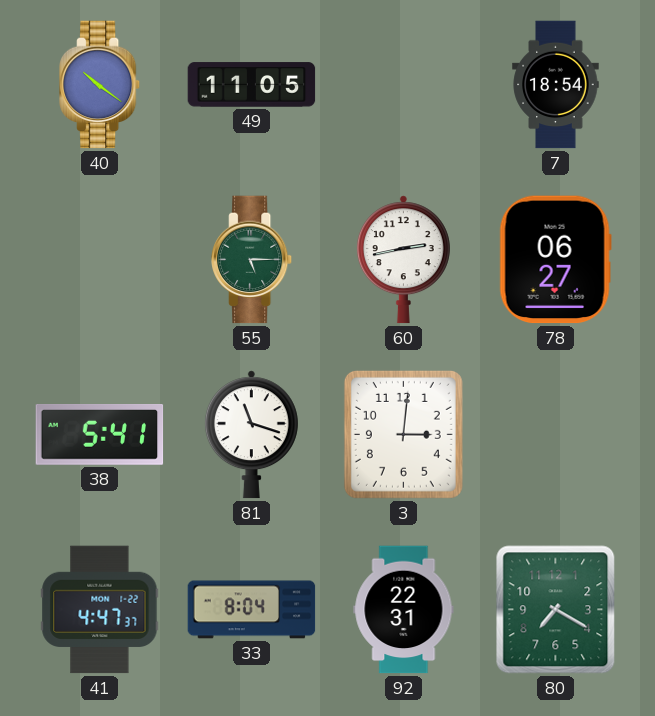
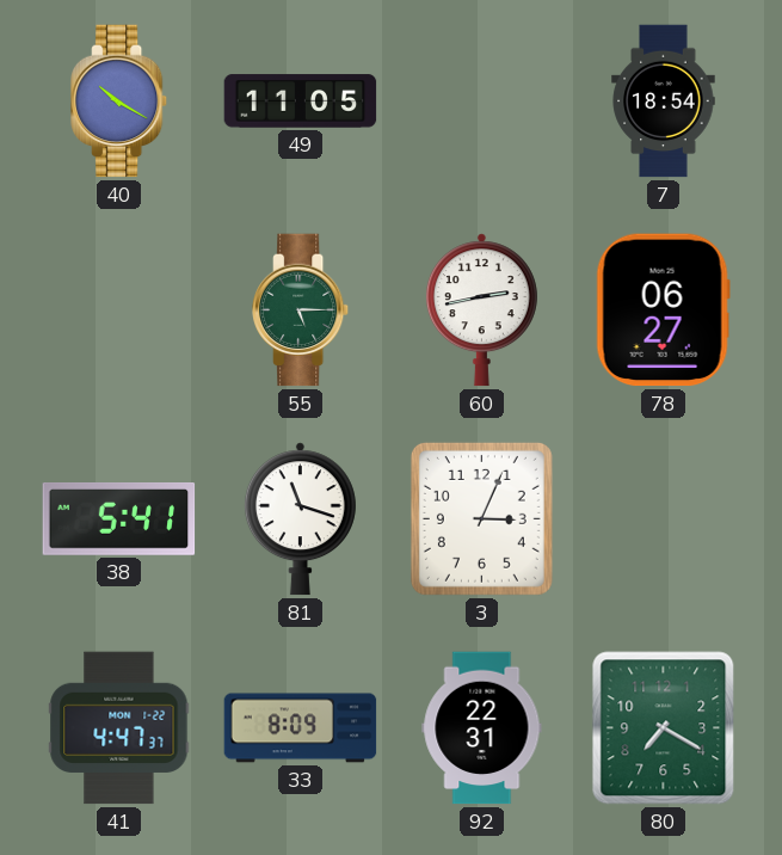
40: 10:21 -> 10:20
3: 3:01 -> 3:04
33: 8:04 -> 8:09
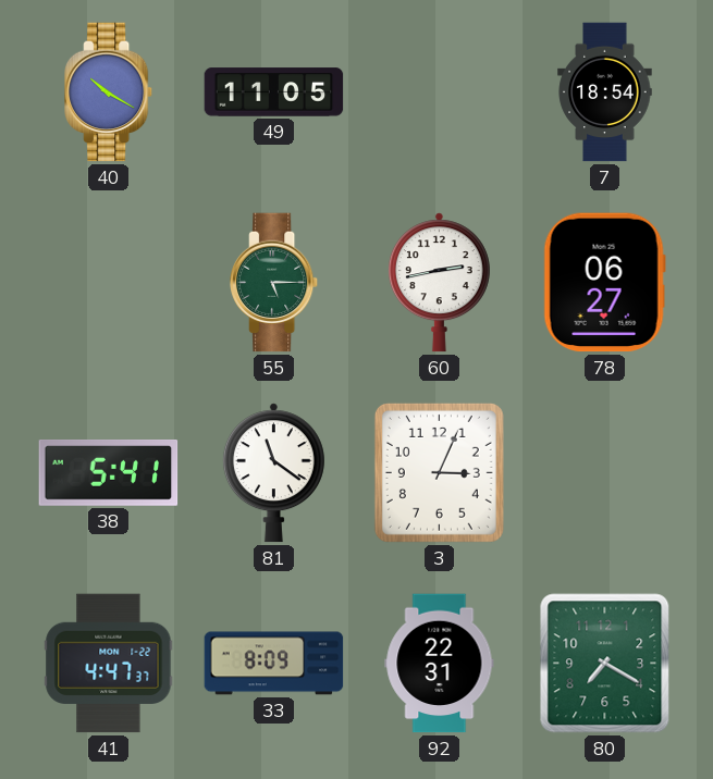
81: 11:18 -> 11:21
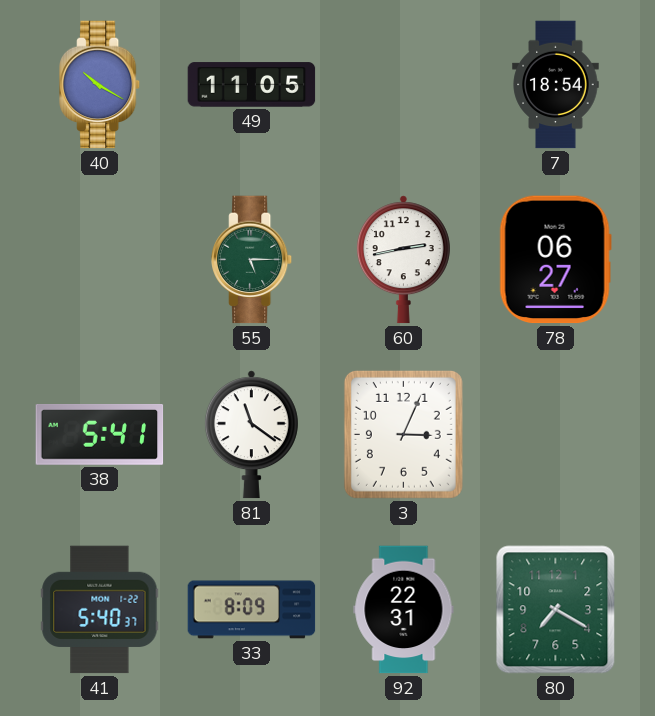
41: 4:47 -> 5:40
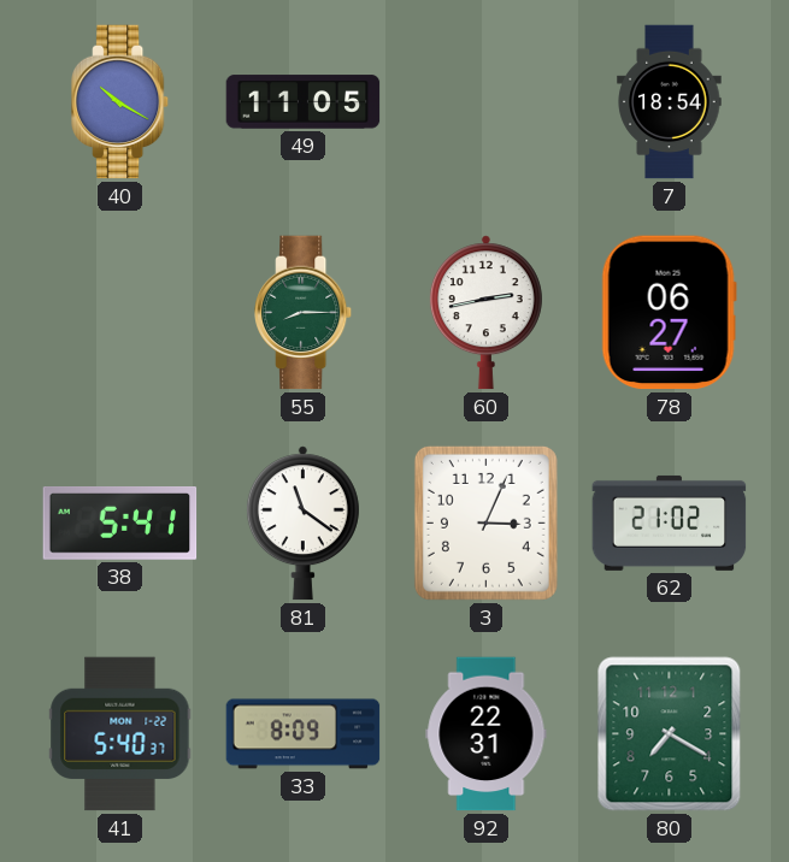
55: 5:15 -> 8:15
62: none -> 21:02
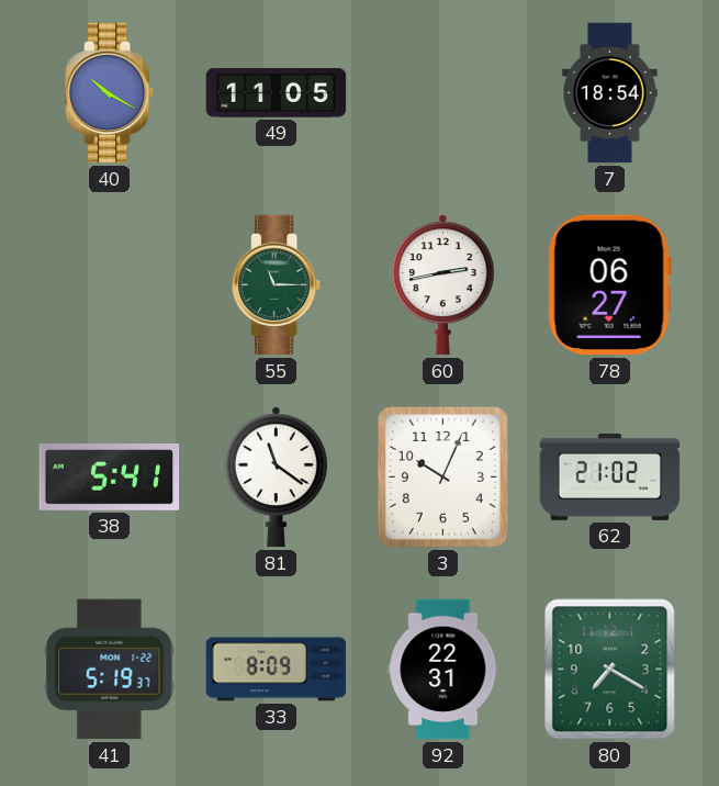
55: 8:15 -> 11:15
3: 3:04 -> 10:04
41: 5:40 -> 5:19
